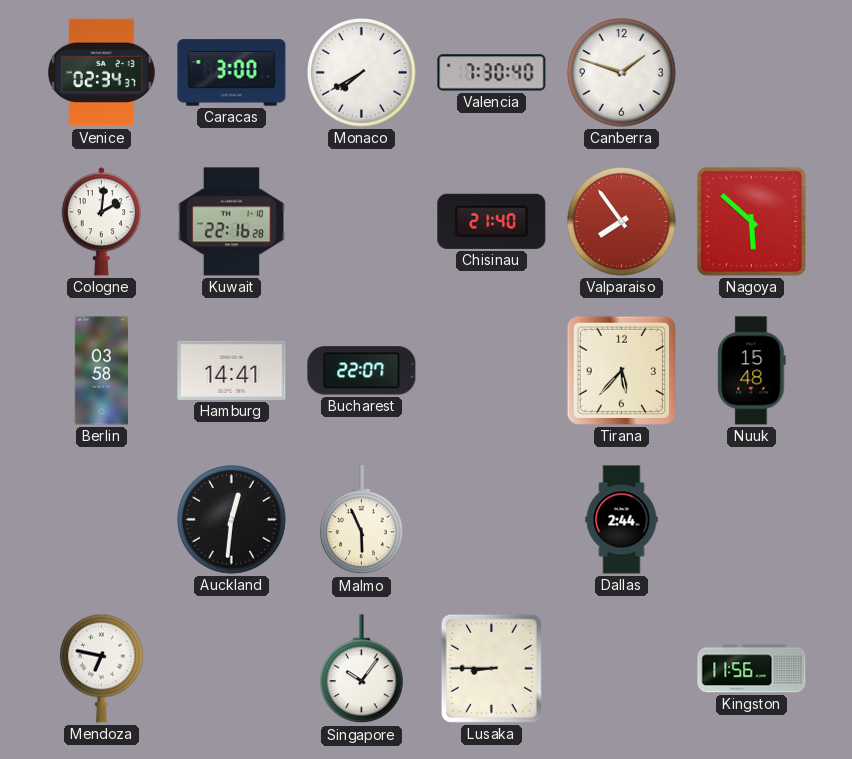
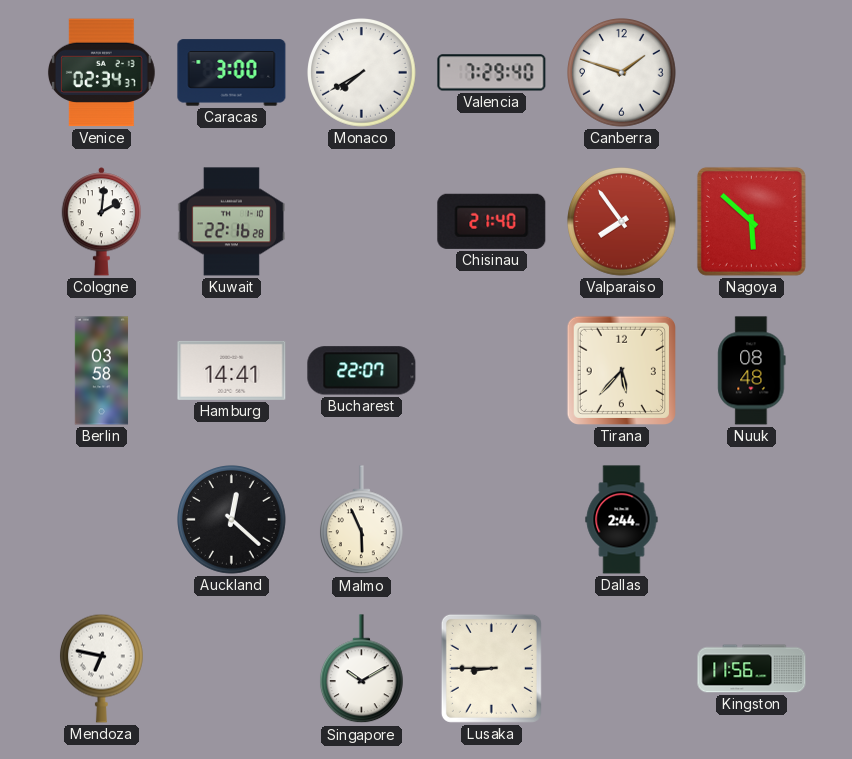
Valencia: 7:30 -> 7:29
Nuuk: 15:48 -> 08:48
Auckland: 12:31 -> 12:22
Singapore: 10:06 -> 10:10
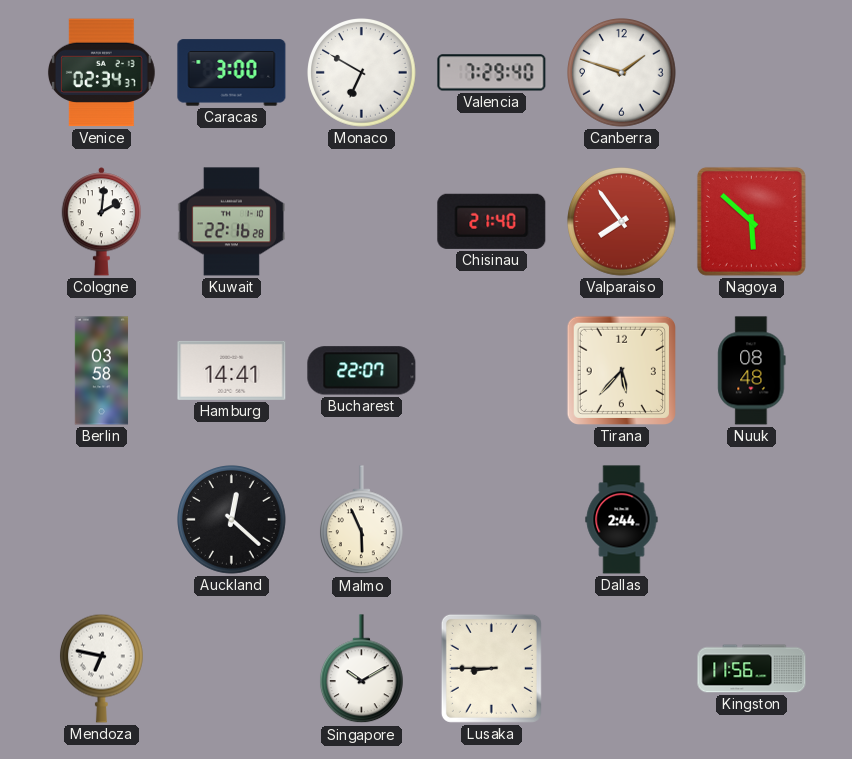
Monaco: 7:40 -> 6:50
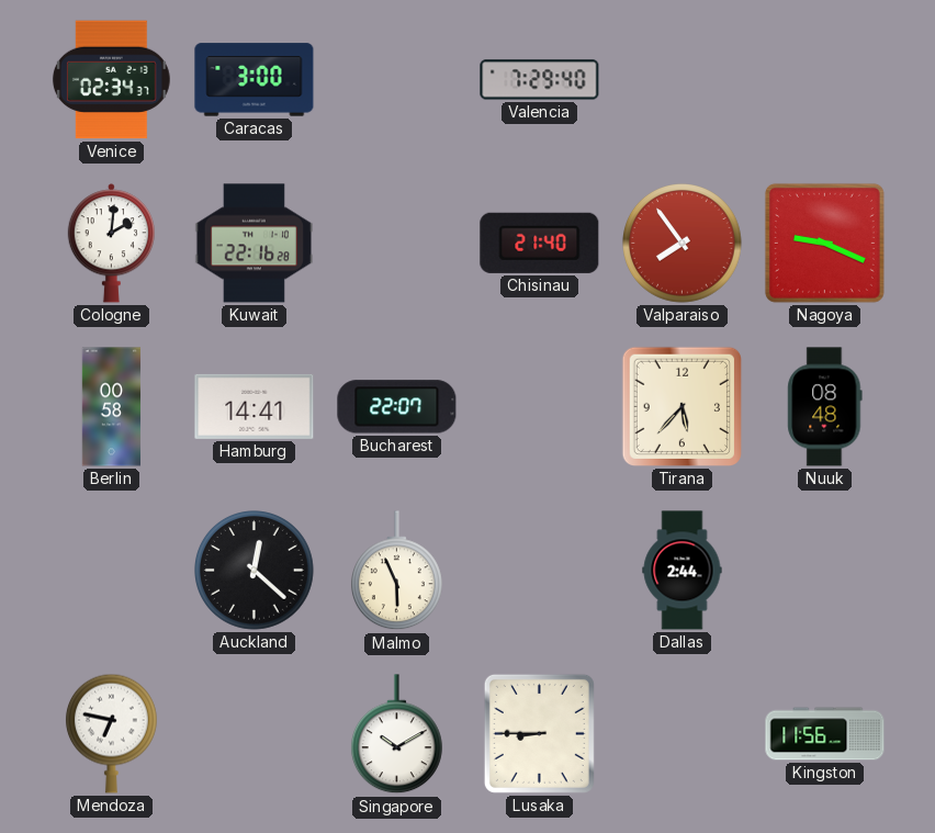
Monaco: 6:50 -> none
Canberra: 1:48 -> none
Nagoya: 5:52 -> 9:19
Berlin: 03:58 -> 00:58
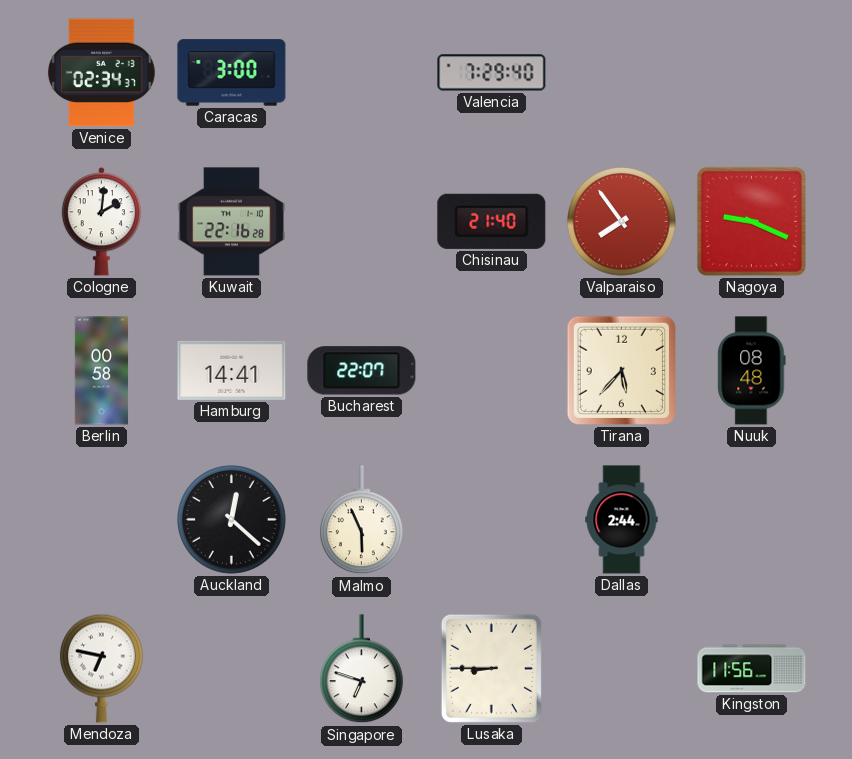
Singapore: 10:10 -> 6:48
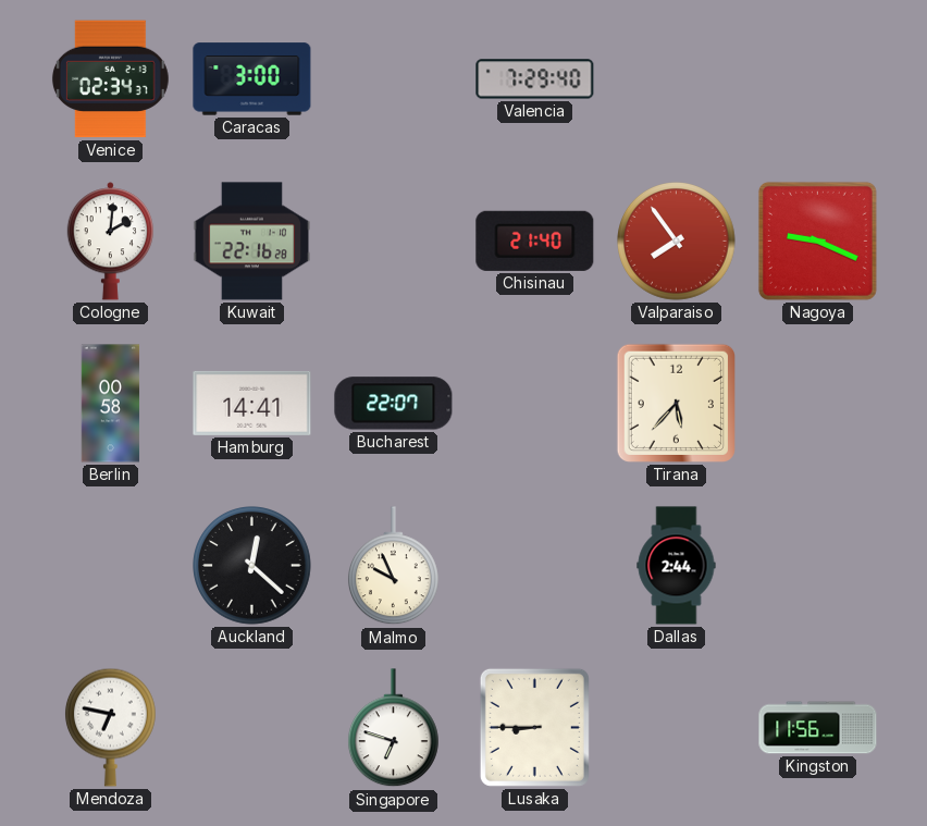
Nuuk: 08:48 -> none
Malmo: 5:56 -> 9:56
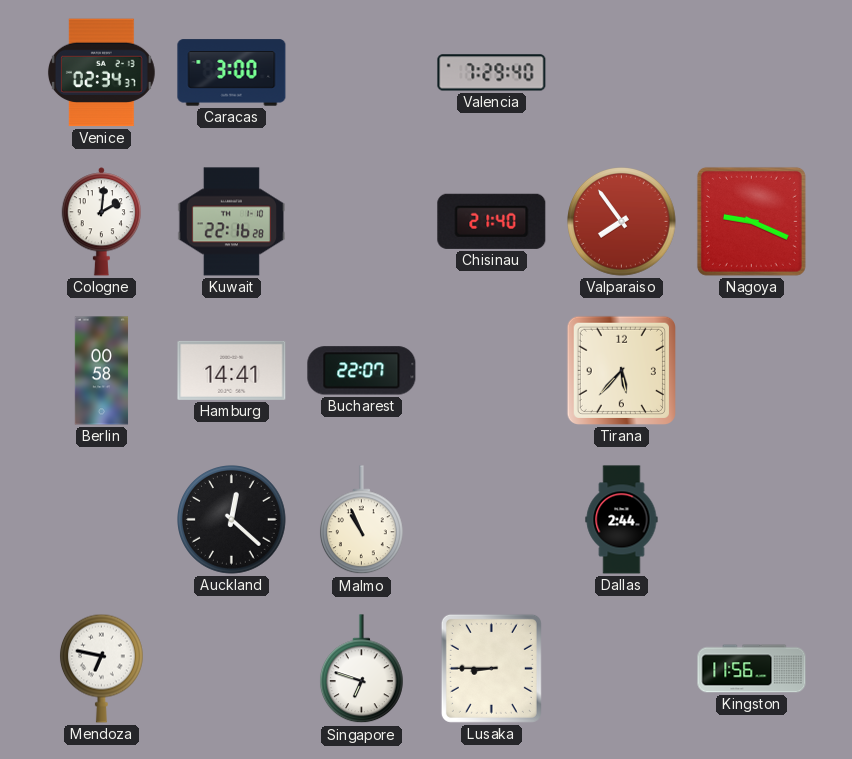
Malmo: 9:56 -> 10:56
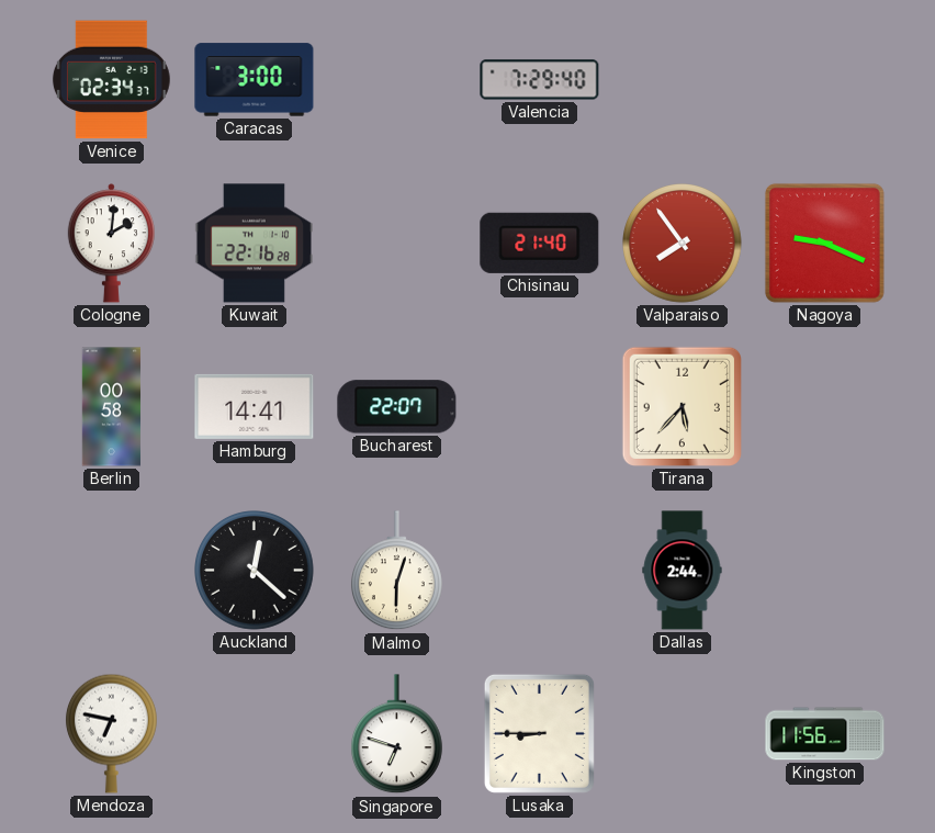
Malmo: 10:56 -> 6:03
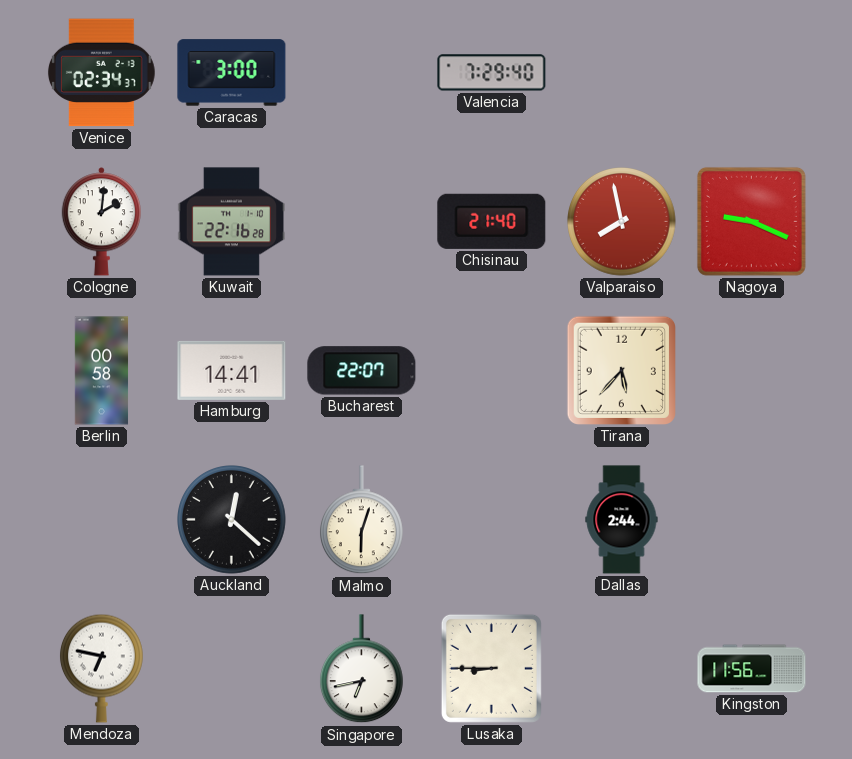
Valparaiso: 7:54 -> 7:58
Singapore: 6:48 -> 6:43
